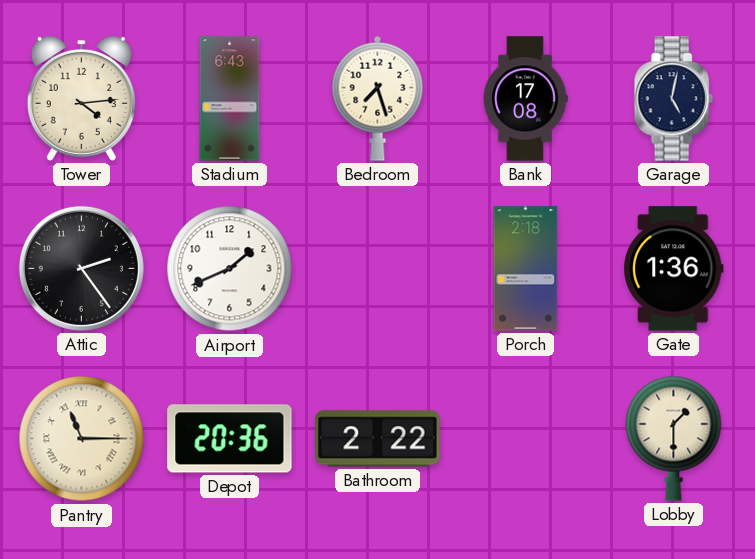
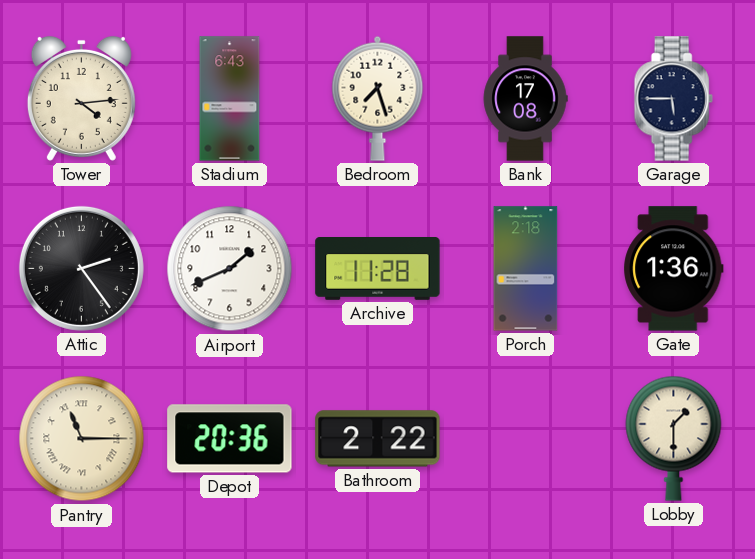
Garage: 5:02 -> 5:45
Archive: none -> 11:28
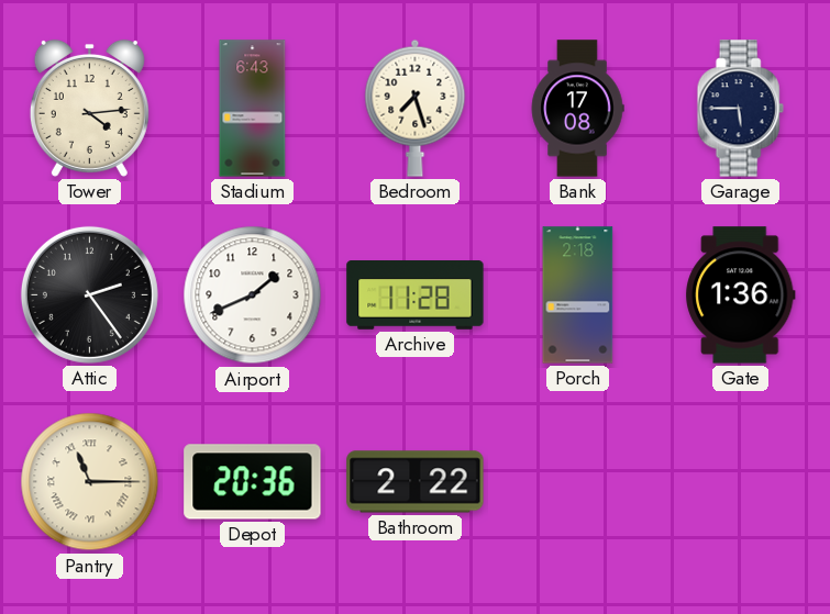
Lobby: 1:30 -> none
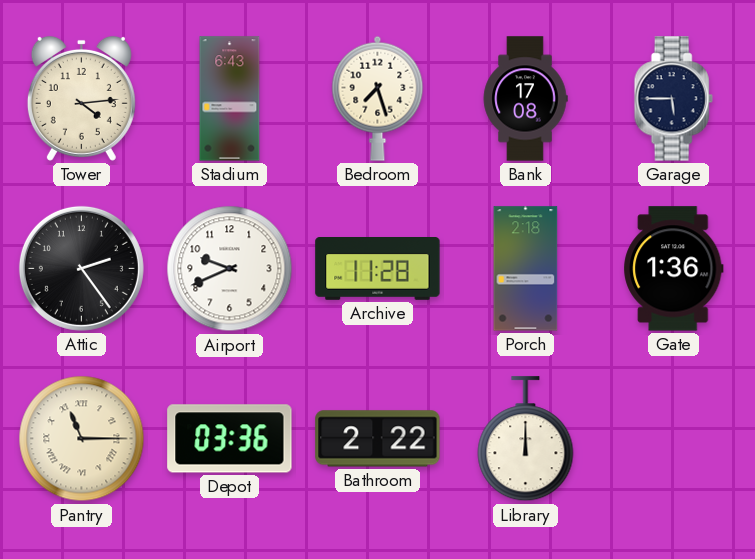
Airport: 1:41 -> 9:41
Depot: 20:36 -> 03:36
Library: none -> 12:00
